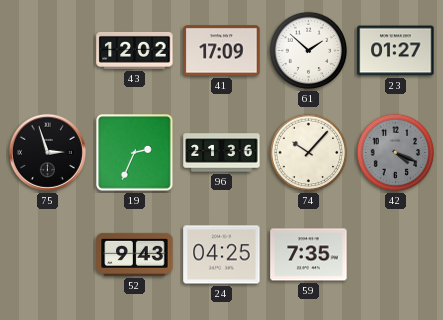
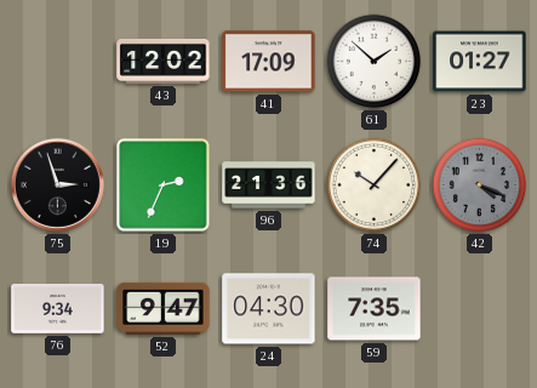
76: none -> 9:34
52: 9:43 -> 9:47
24: 04:25 -> 04:30
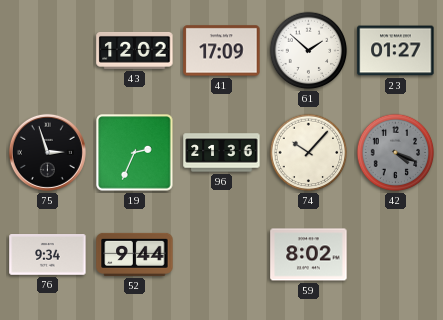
52: 9:47 -> 9:44
24: 04:30 -> none
59: 7:35 -> 8:02
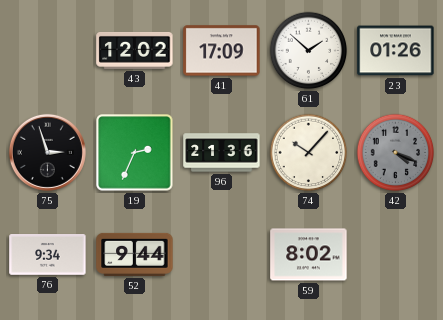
23: 01:27 -> 01:26
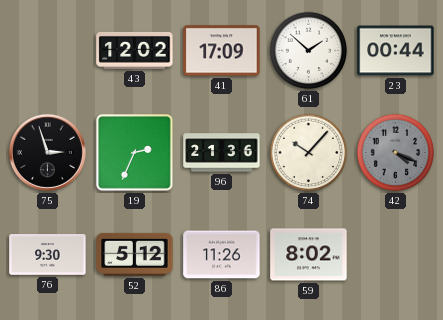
23: 01:26 -> 00:44
76: 9:34 -> 9:30
52: 9:44 -> 5:12
86: none -> 11:26
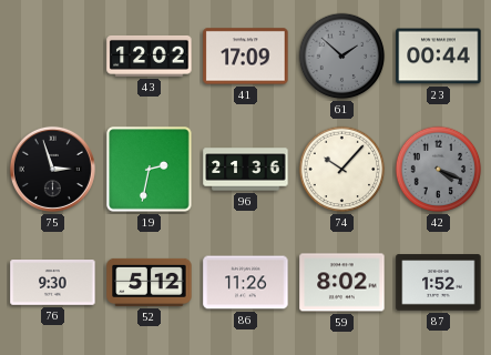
61 dial: white -> grey
19: 2:34 -> 2:32
87: none -> 1:52
